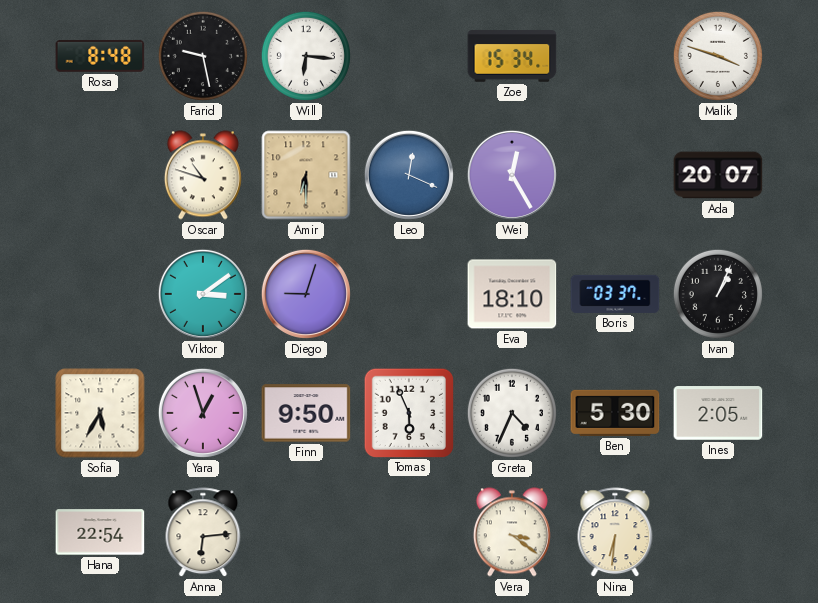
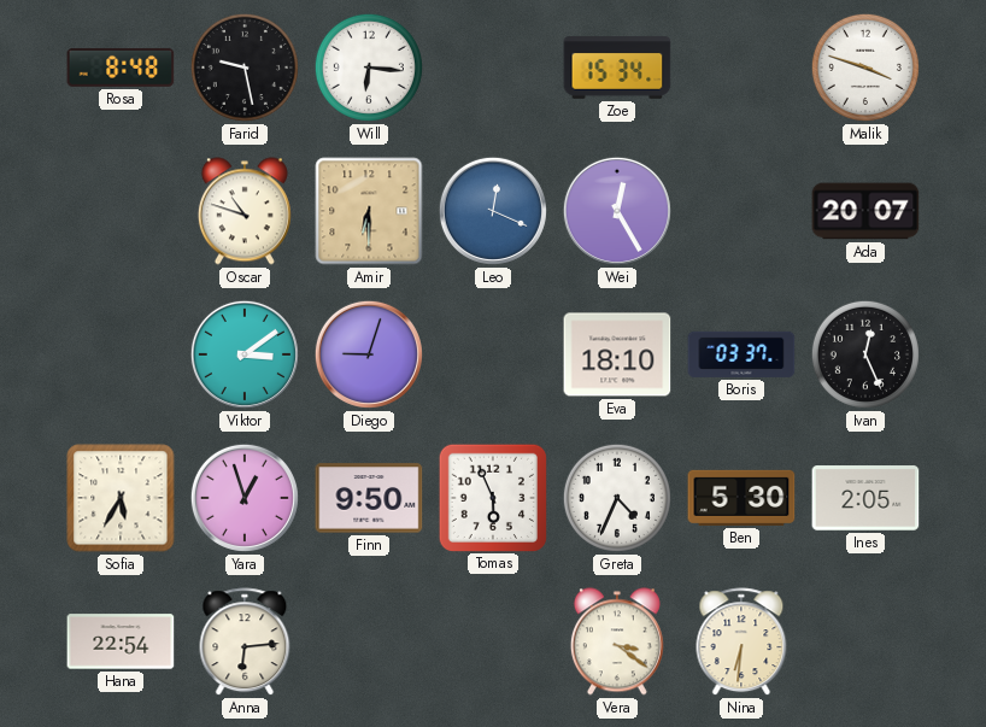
Ivan: 1:04 -> 12:26
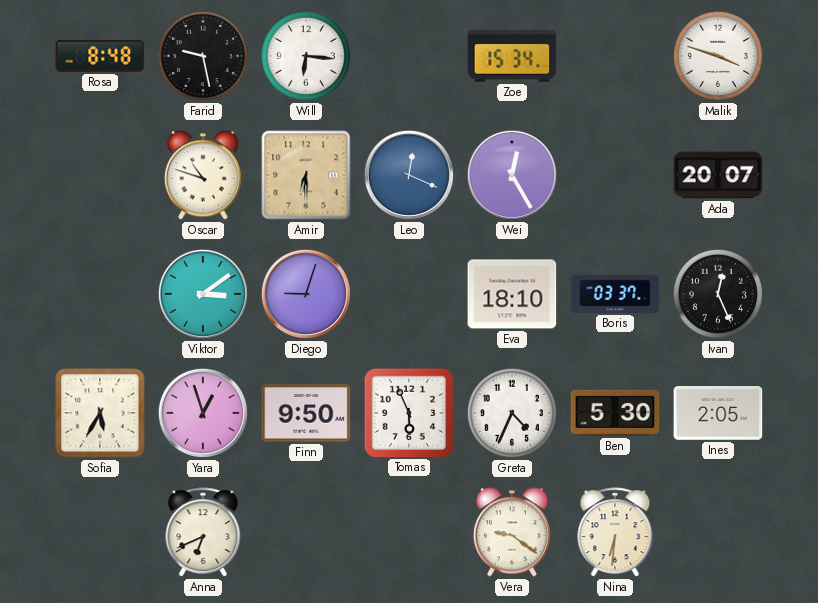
Hana: 22:54 -> none
Anna: 6:14 -> 6:41
Vera: 3:21 -> 9:21
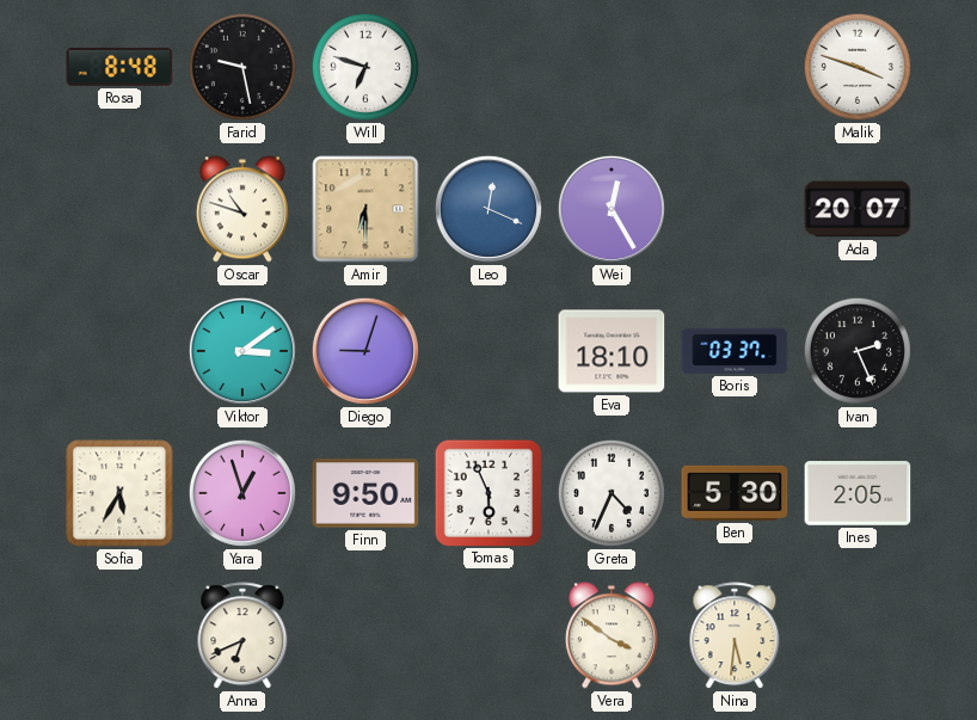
Will: 6:16 -> 6:48
Zoe: 15:34 -> none
Ivan: 12:26 -> 2:26
Vera: 9:21 -> 3:51
Nina: 6:31 -> 5:31
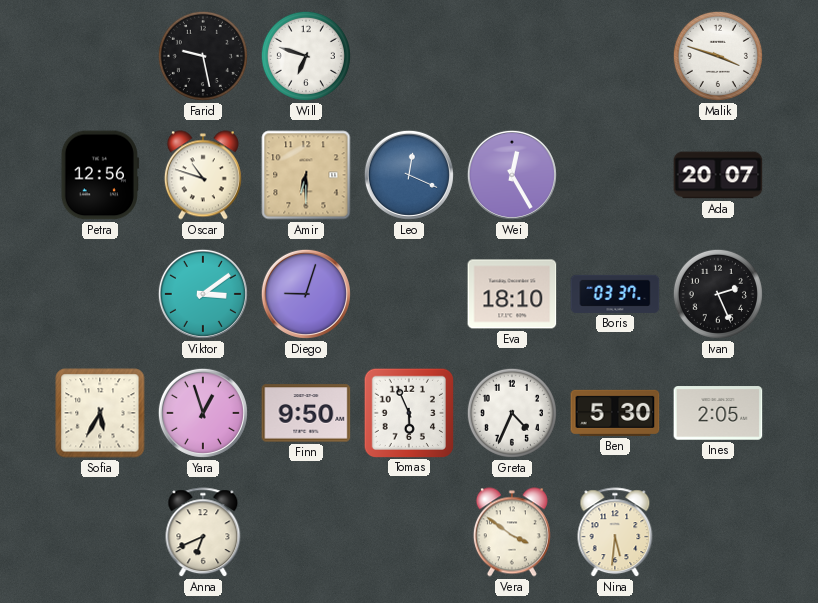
Rosa: 8:48 -> none
Petra: none -> 12:56
